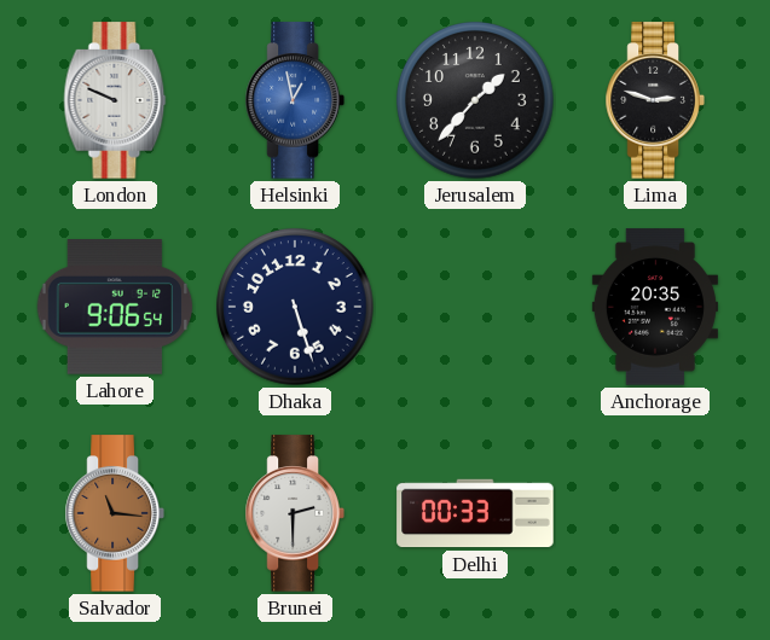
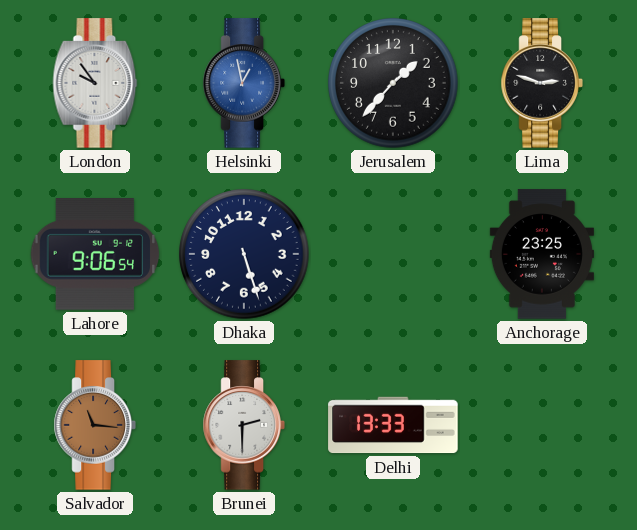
London: 9:49 -> 9:54
Anchorage: 20:35 -> 23:25
Delhi: 00:33 -> 13:33
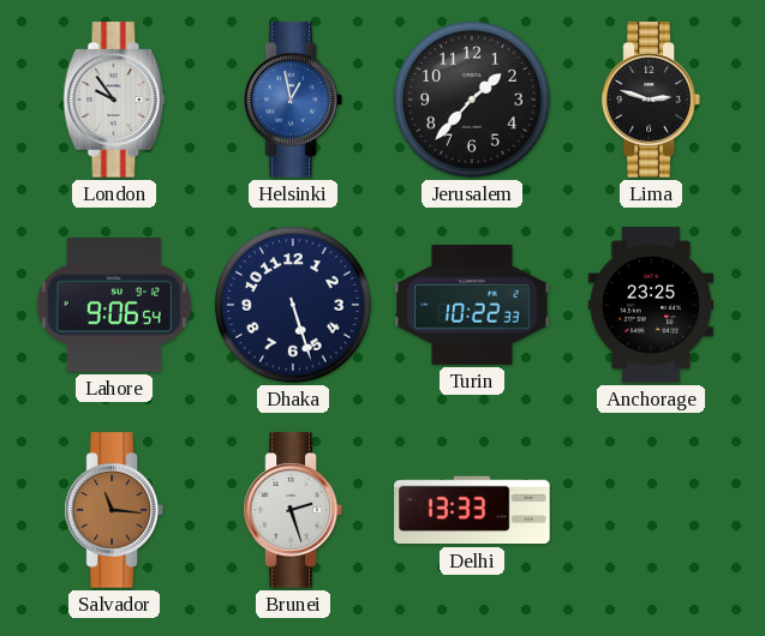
Turin: none -> 10:22
Brunei: 2:30 -> 2:27
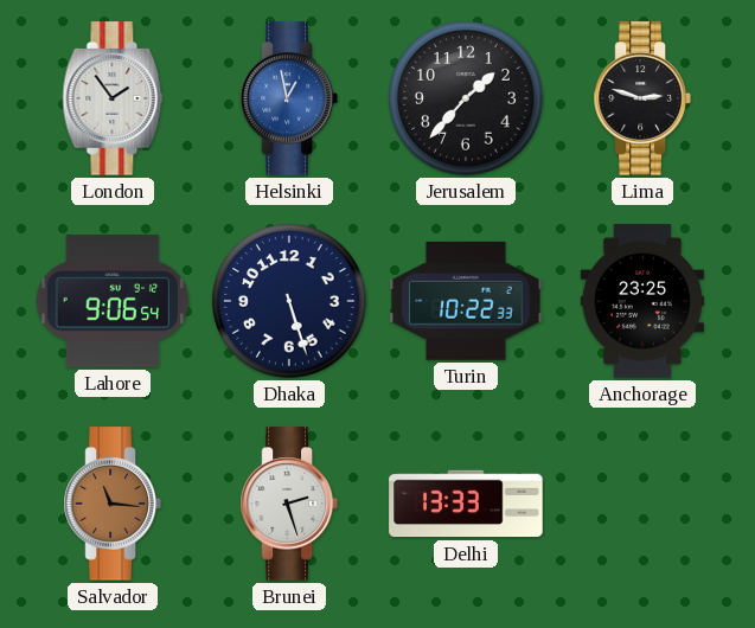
London: 9:54 -> 1:54
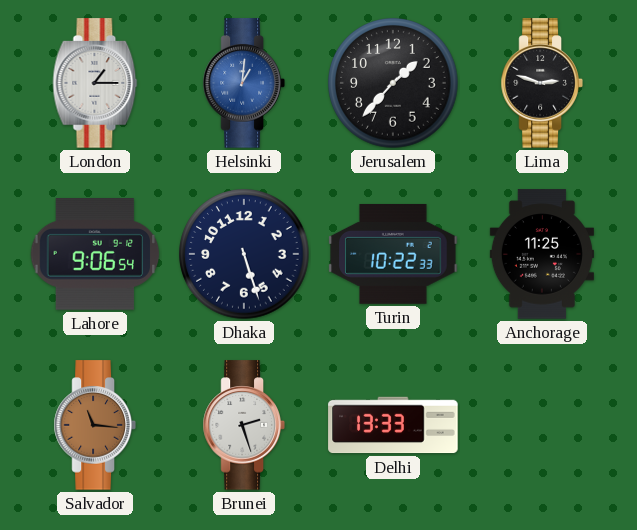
London: 1:54 -> 1:15
Helsinki: 12:58 -> 1:01
Anchorage: 23:25 -> 11:25
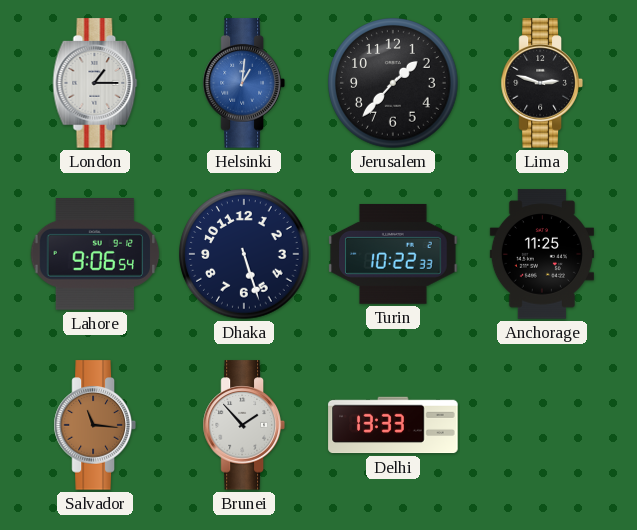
Brunei: 2:27 -> 1:53
